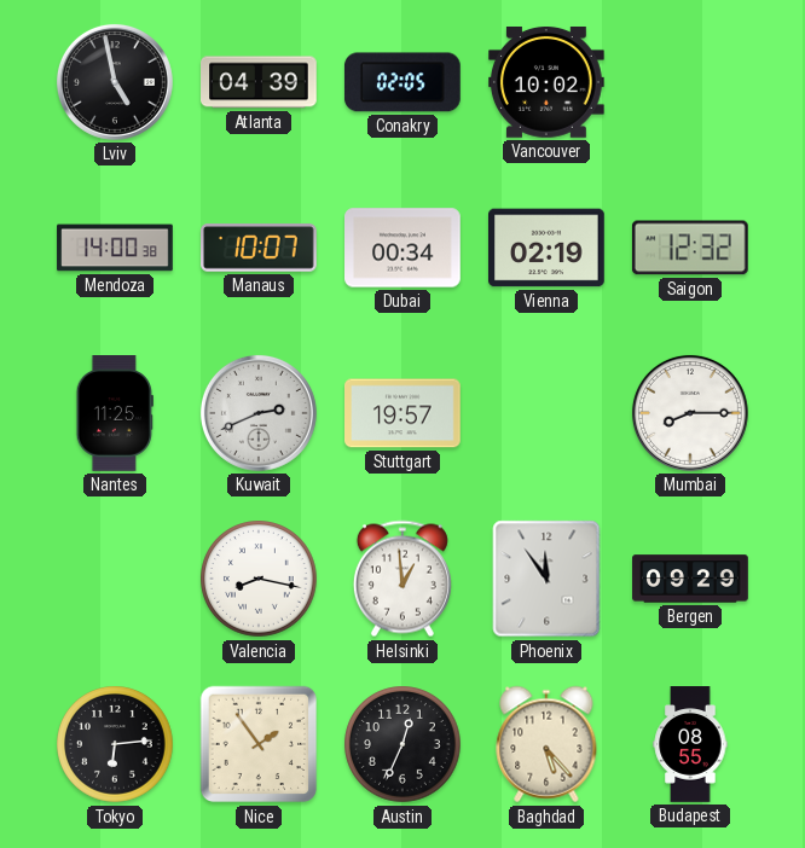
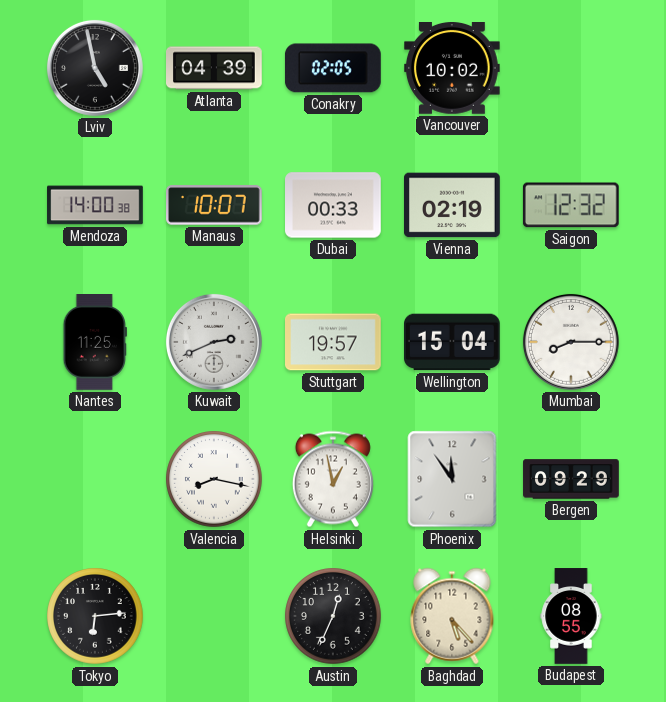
Dubai: 00:34 -> 00:33
Wellington: none -> 15:04
Helsinki: 12:59 -> 12:58
Nice: 1:54 -> none
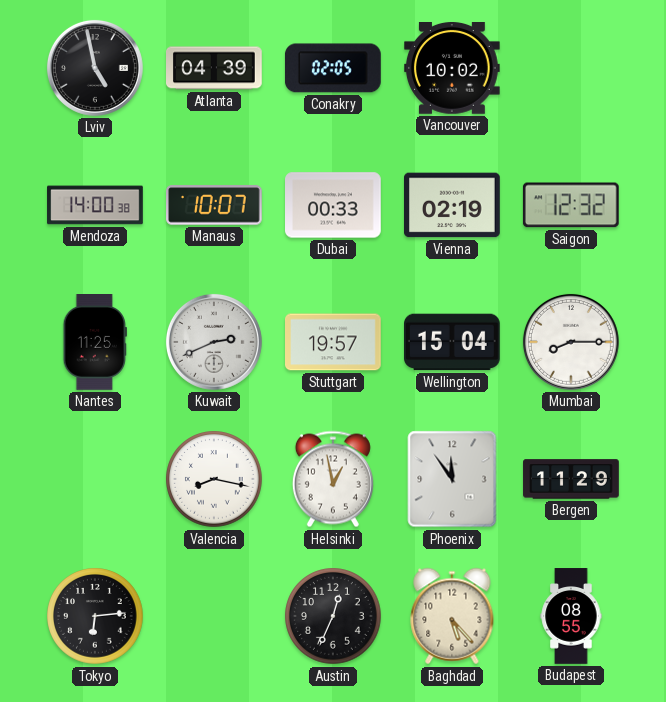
Bergen: 09:29 -> 11:29
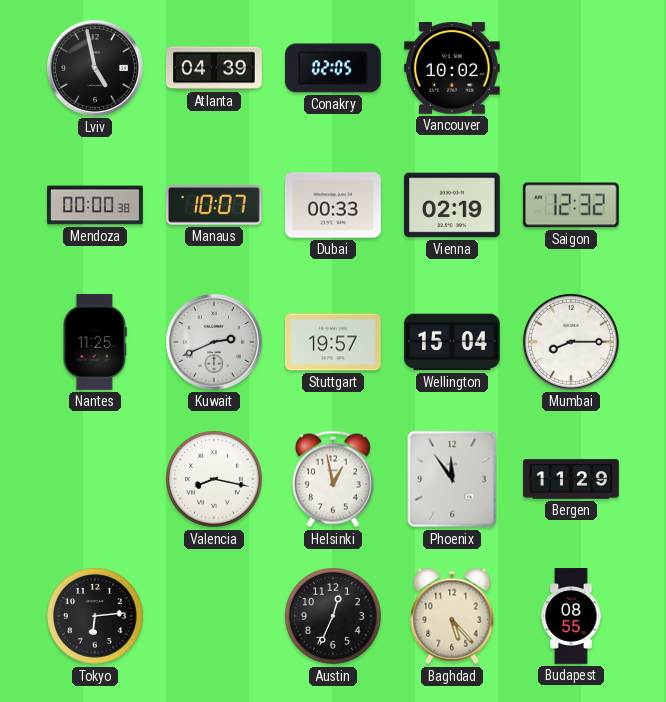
Mendoza: 14:00 -> 00:00
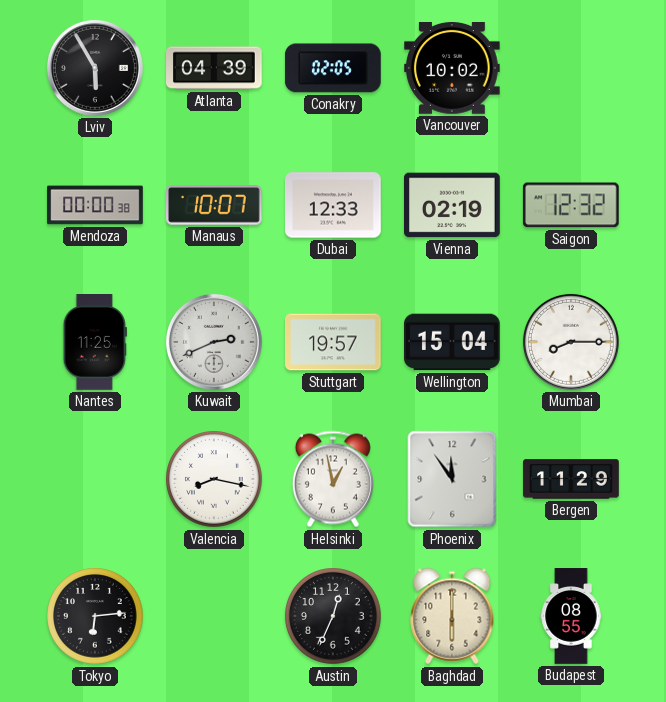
Lviv: 4:58 -> 5:55
Dubai: 00:33 -> 12:33
Baghdad: 5:23 -> 6:00
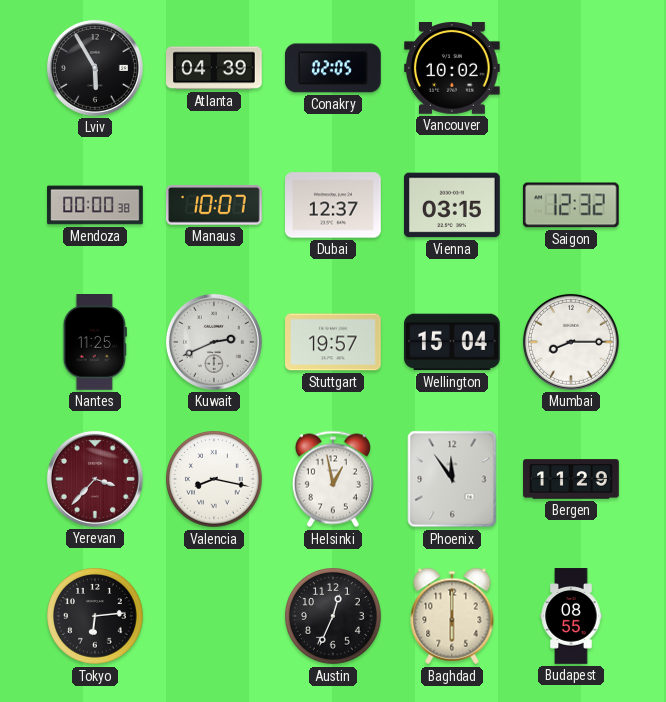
Dubai: 12:33 -> 12:37
Vienna: 02:19 -> 03:15
Yerevan: none -> 3:37
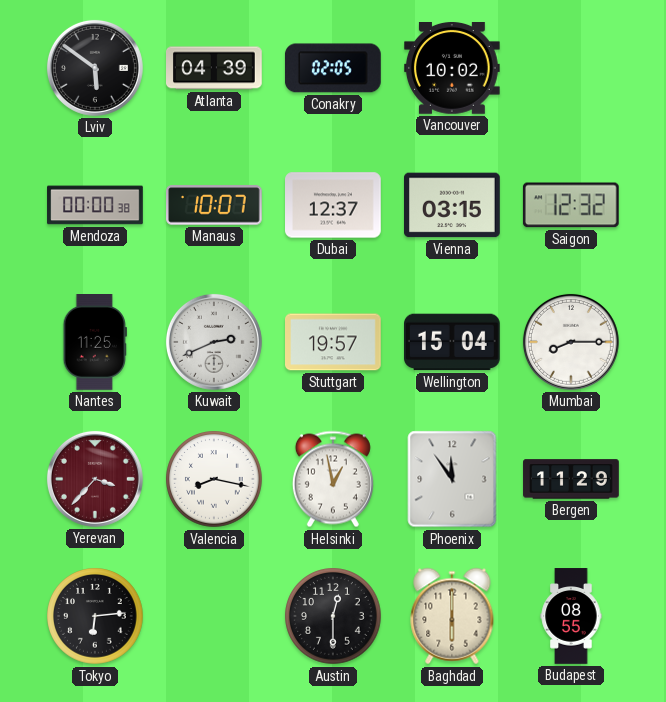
Lviv: 5:55 -> 5:51
Austin: 12:34 -> 12:30
